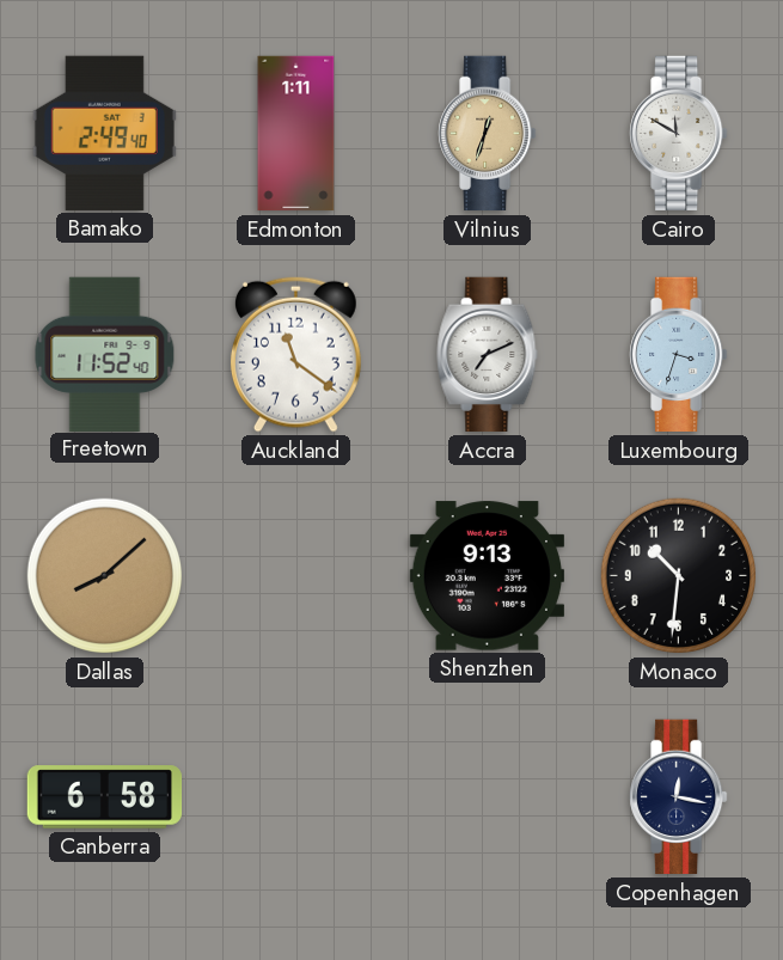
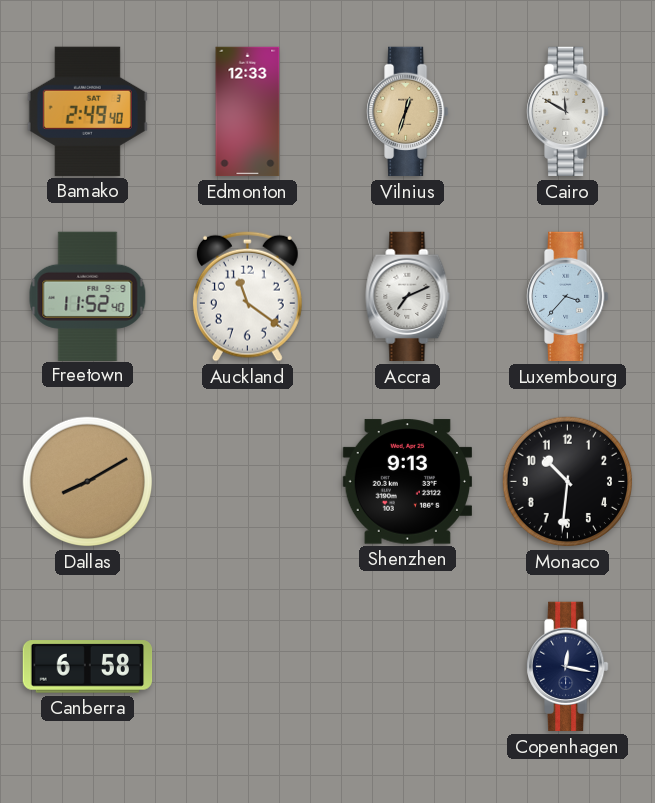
Edmonton: 1:11 -> 12:33
Luxembourg: 3:33 -> 3:37
Dallas: 8:08 -> 8:10
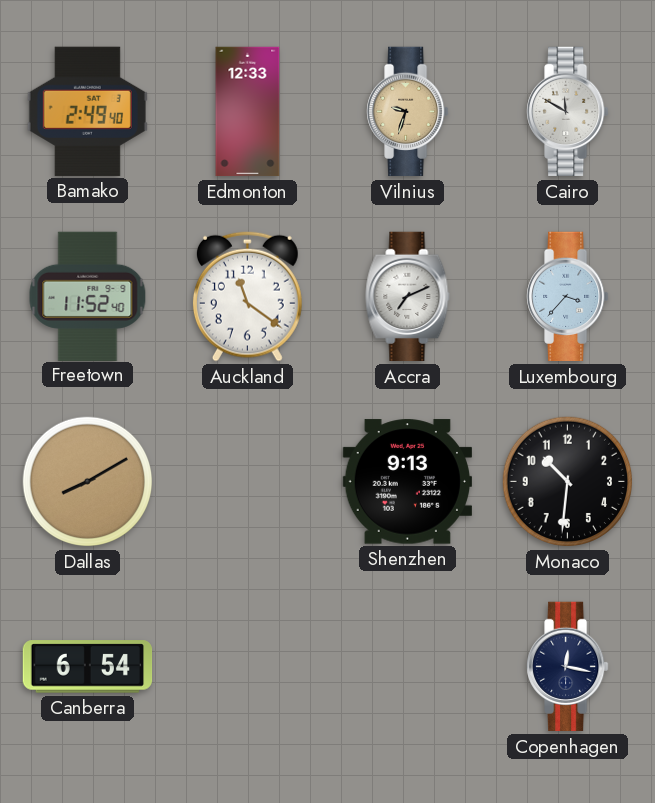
Vilnius: 12:33 -> 9:33
Canberra: 6:58 -> 6:54
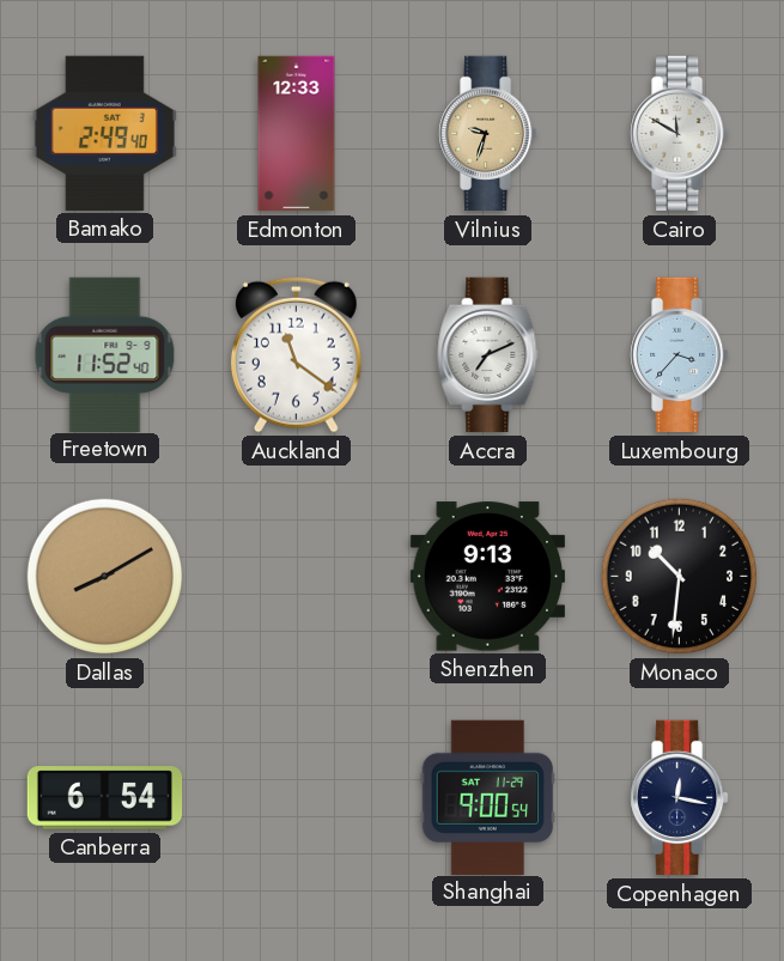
Shanghai: none -> 9:00
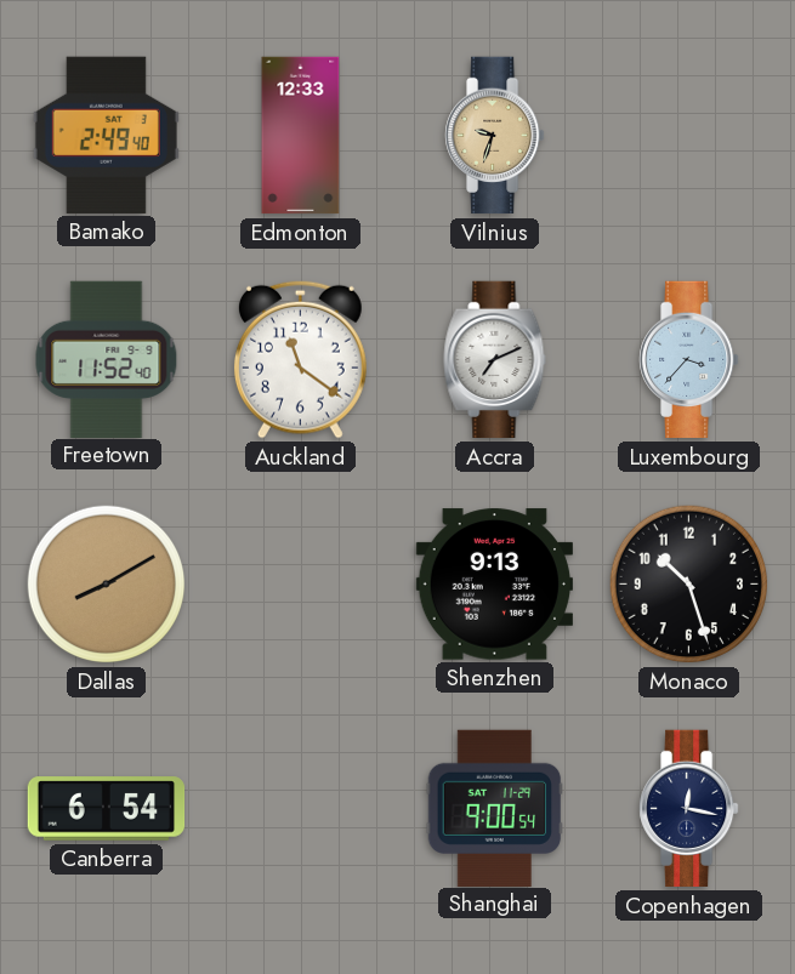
Cairo: 11:50 -> none
Monaco: 10:31 -> 10:27
